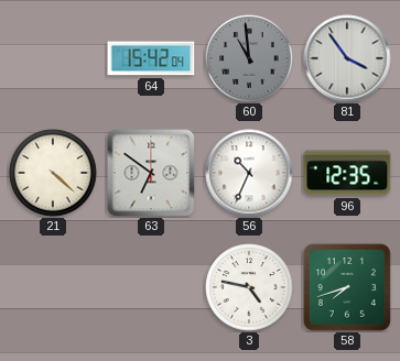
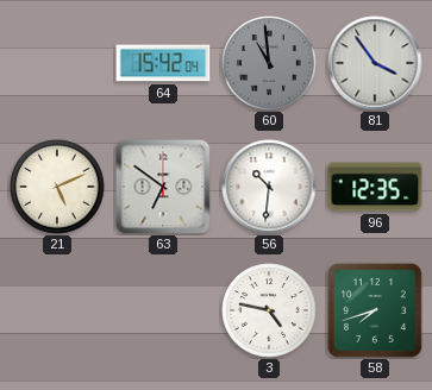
21: 4:22 -> 5:11
56: 10:34 -> 10:31
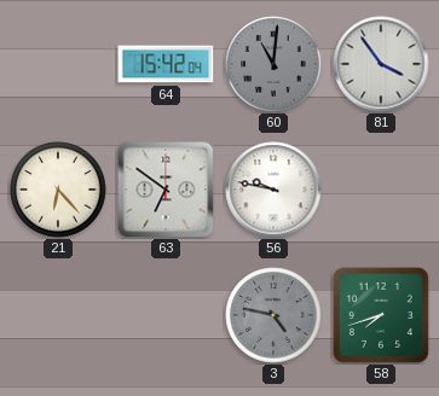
60: 10:59 -> 11:01
21: 5:11 -> 6:23
56: 10:31 -> 9:47
96: 12:35 -> none
3 dial: white -> grey
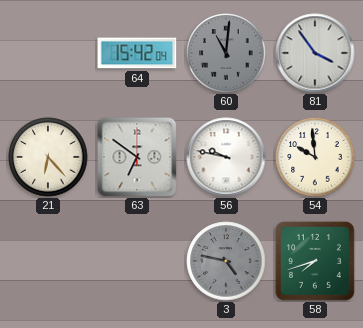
54: none -> 9:59
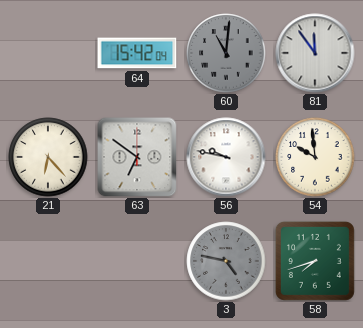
81: 3:54 -> 11:54
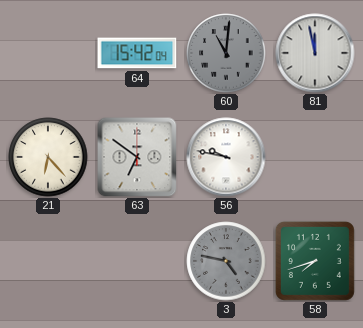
81: 11:54 -> 11:58
54: 9:59 -> none
